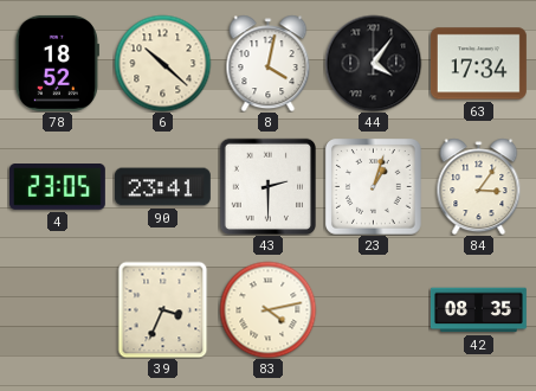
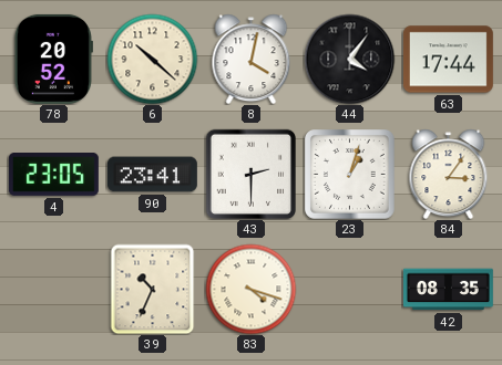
78: 18:52 -> 20:52
63: 17:34 -> 17:44
39: 3:34 -> 10:34
83: 4:13 -> 4:18
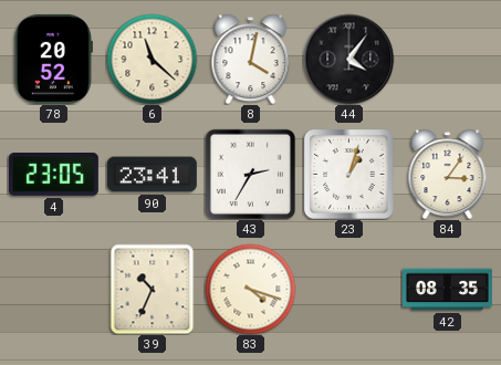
6: 10:22 -> 11:22
63: 17:44 -> none
43: 2:30 -> 2:35
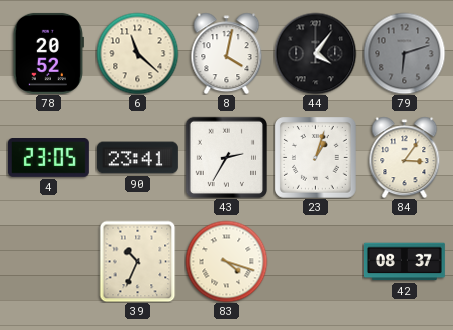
79: none -> 6:12
42: 08:35 -> 08:37
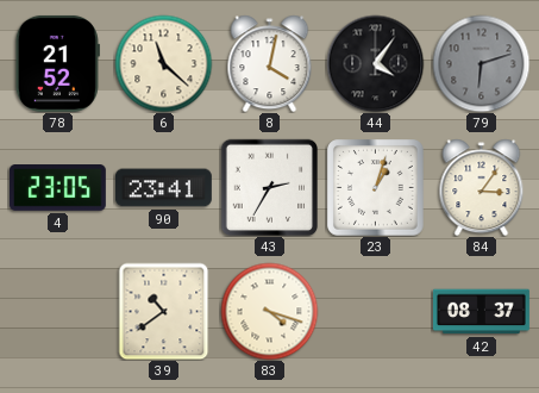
78: 20:52 -> 21:52
39: 10:34 -> 10:39
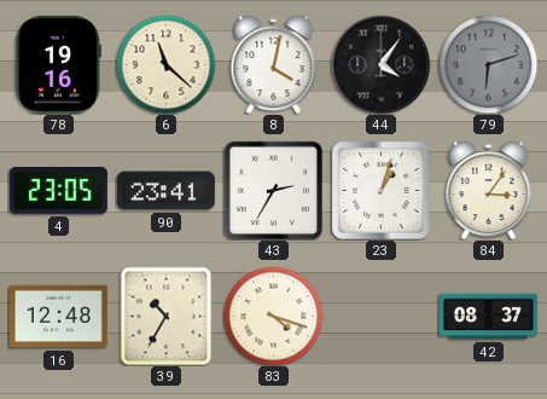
78: 21:52 -> 19:16
16: none -> 12:48
39: 10:39 -> 10:35
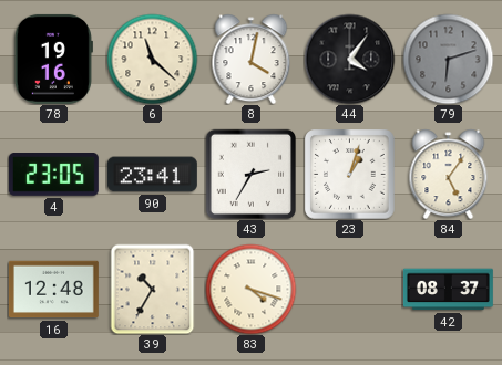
84: 3:06 -> 5:06
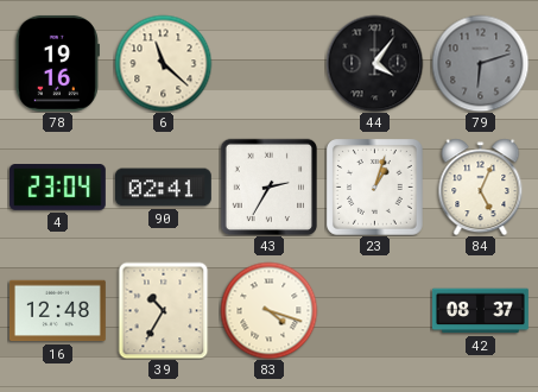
8: 4:02 -> none
4: 23:05 -> 23:04
90: 23:41 -> 02:41
84: 5:06 -> 5:04
